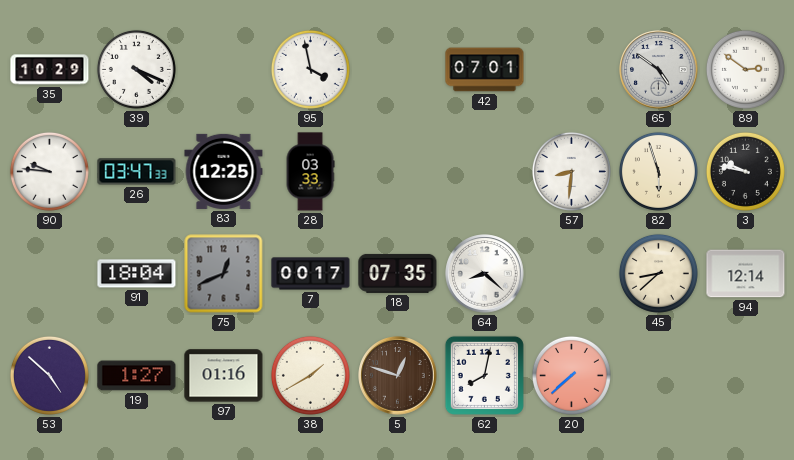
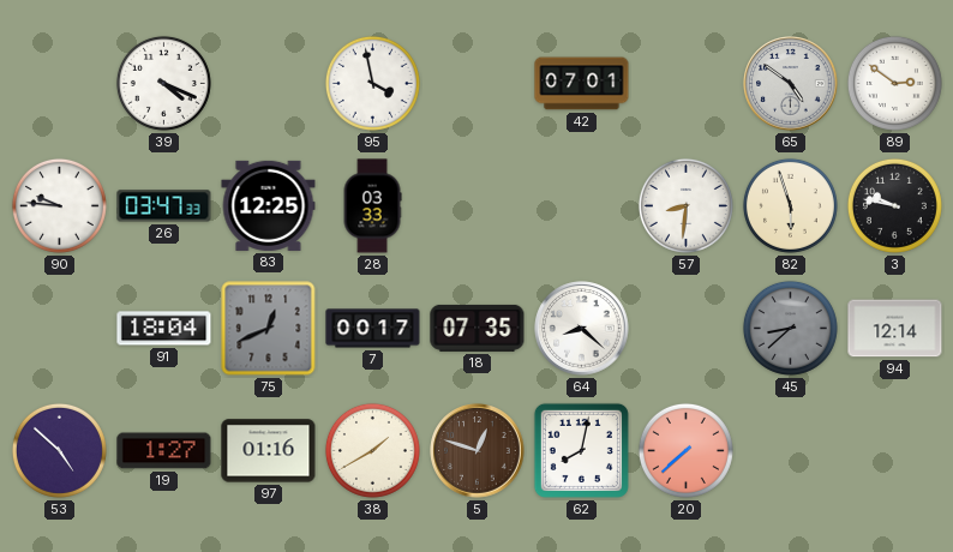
35: 10:29 -> none
45 dial: cream -> grey
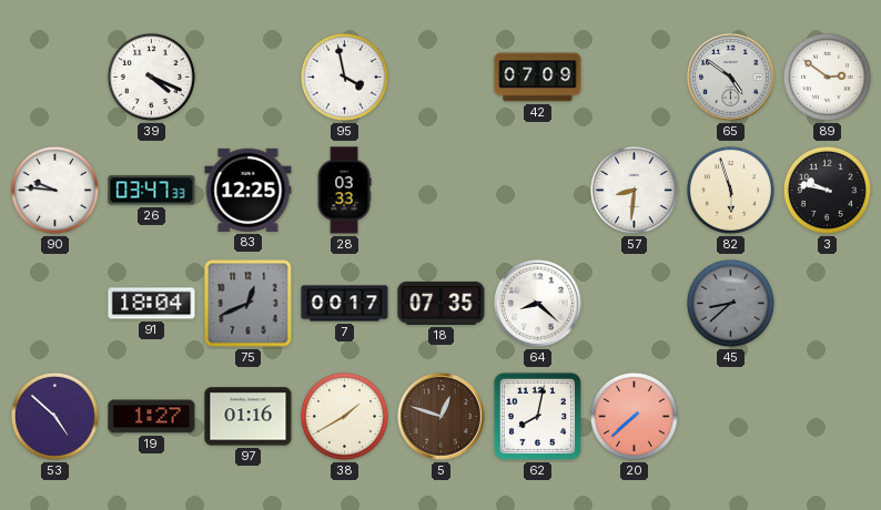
42: 07:01 -> 07:09
94: 12:14 -> none
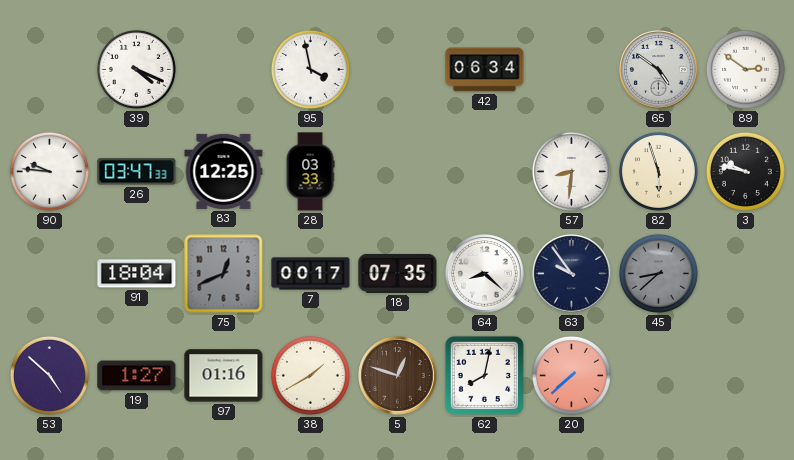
42: 07:09 -> 06:34
63: none -> 9:54
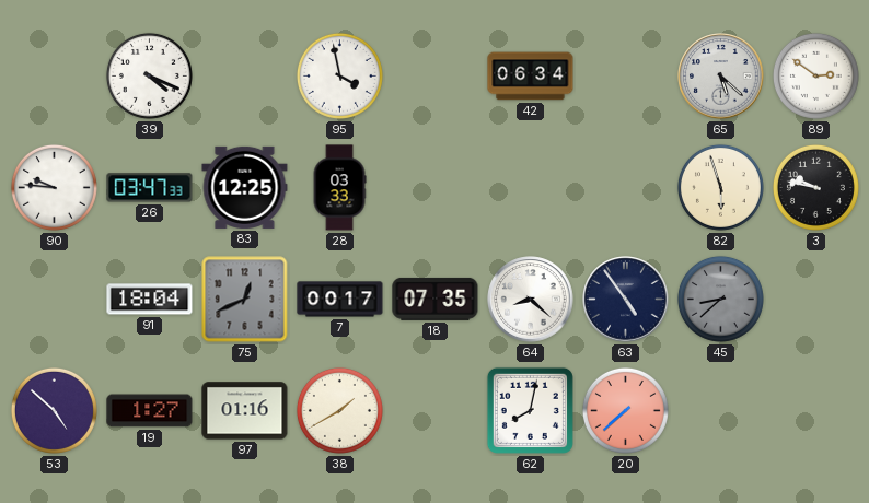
65: 4:51 -> 5:22
57: 8:31 -> none
63: 9:54 -> 4:54
5: 12:48 -> none
